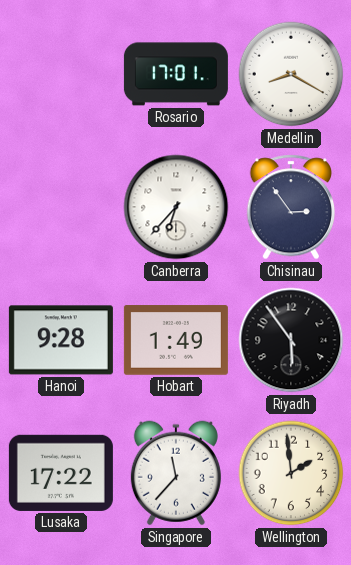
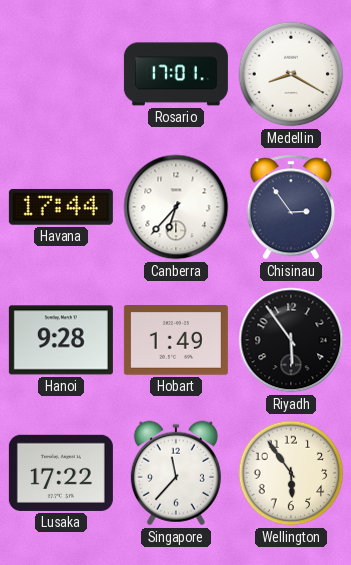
Havana: none -> 17:44
Wellington: 1:59 -> 5:54
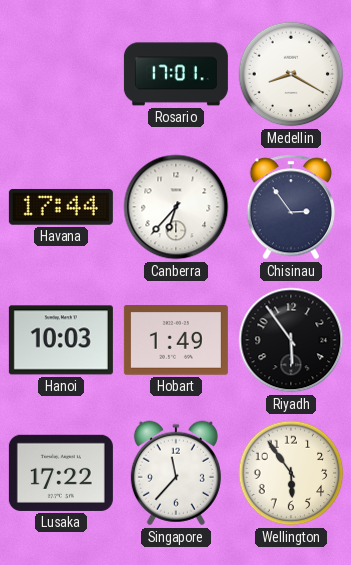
Hanoi: 9:28 -> 10:03
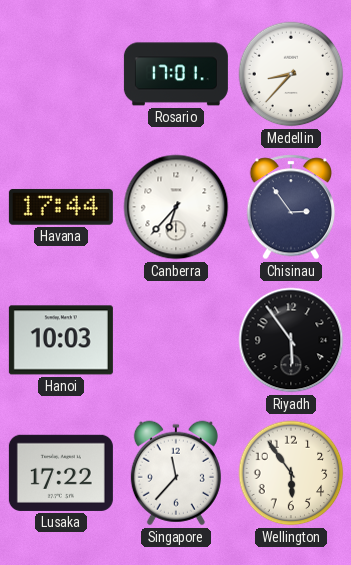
Medellin: 8:20 -> 8:37
Hobart: 1:49 -> none
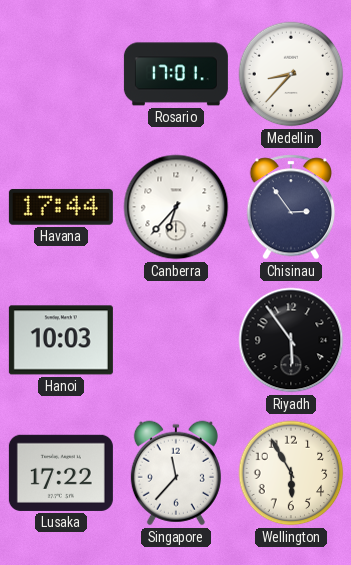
Wellington: 5:54 -> 5:55
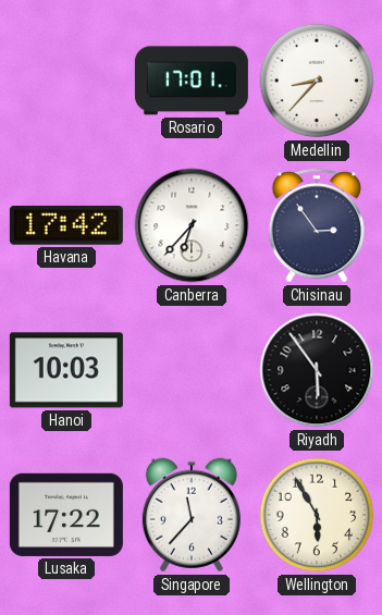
Havana: 17:44 -> 17:42
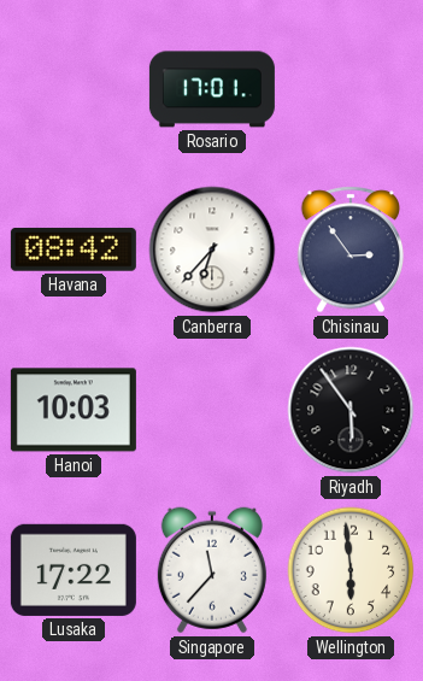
Medellin: 8:37 -> none
Havana: 17:42 -> 08:42
Wellington: 5:55 -> 5:59
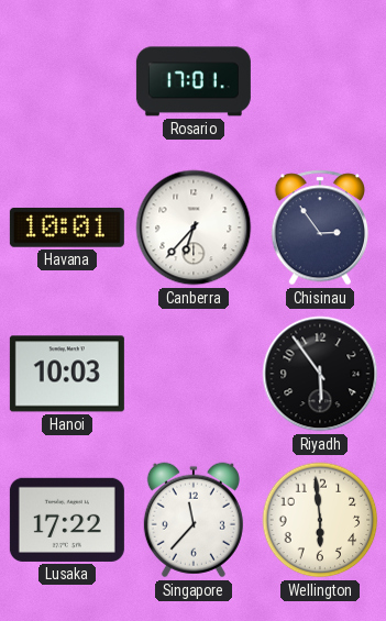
Havana: 08:42 -> 10:01
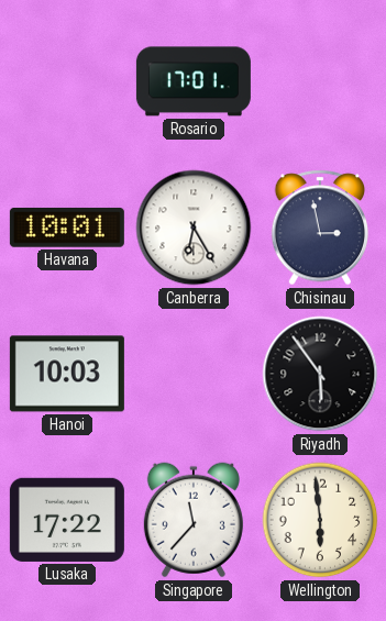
Canberra: 6:37 -> 6:25
Chisinau: 2:54 -> 2:58
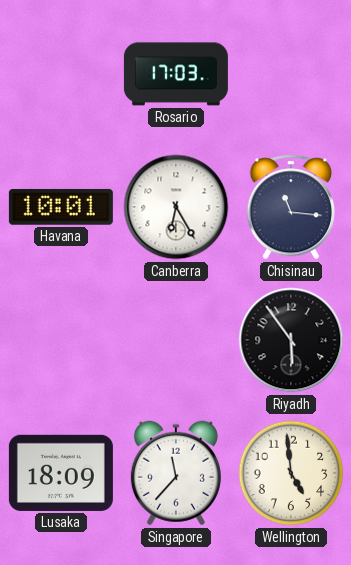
Rosario: 17:01 -> 17:03
Chisinau: 2:58 -> 11:16
Hanoi: 10:03 -> none
Lusaka: 17:22 -> 18:09
Wellington: 5:59 -> 4:59
